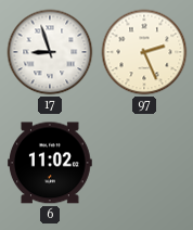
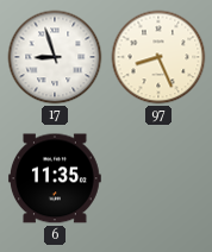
97: 2:26 -> 8:26
6: 11:02 -> 11:35
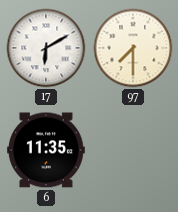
17: 8:57 -> 6:10
97: 8:26 -> 7:30
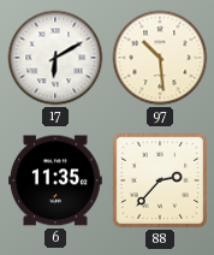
97: 7:30 -> 10:29
88: none -> 2:37
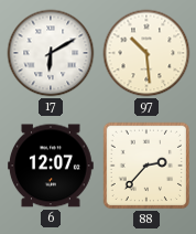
6: 11:35 -> 12:07
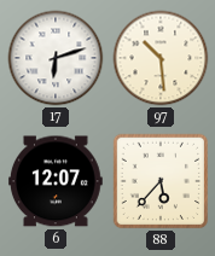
17: 6:10 -> 6:12
88: 2:37 -> 5:37
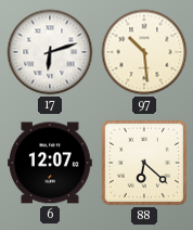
88: 5:37 -> 6:22
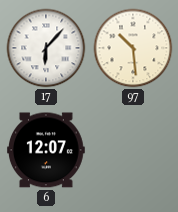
17: 6:12 -> 6:07
88: 6:22 -> none
